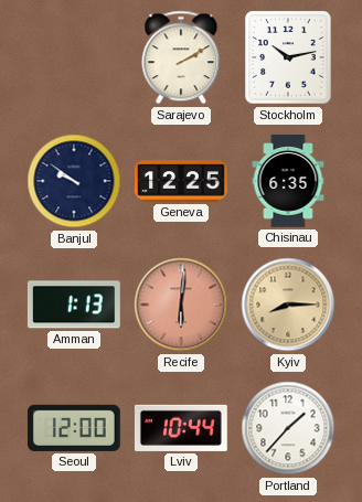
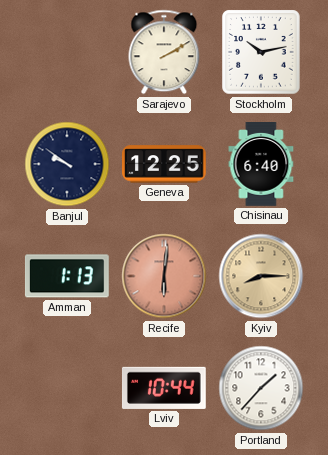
Chisinau: 6:35 -> 6:40
Seoul: 12:00 -> none
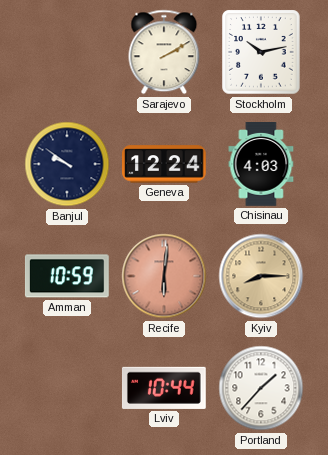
Geneva: 12:25 -> 12:24
Chisinau: 6:40 -> 4:03
Amman: 1:13 -> 10:59
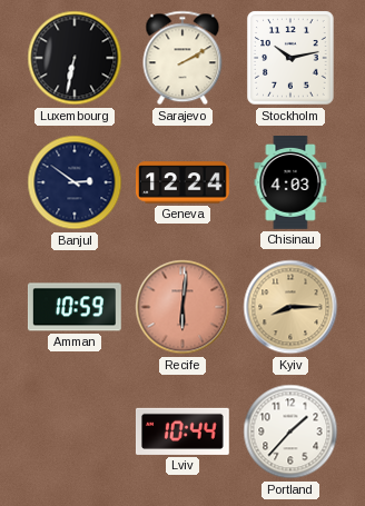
Luxembourg: none -> 6:32
Banjul: 9:51 -> 2:51
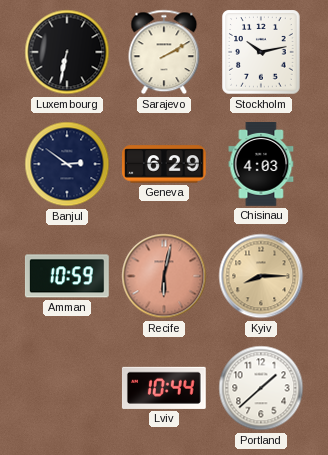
Geneva: 12:24 -> 6:29
Recife: 6:01 -> 6:02
Portland: 1:37 -> 1:38
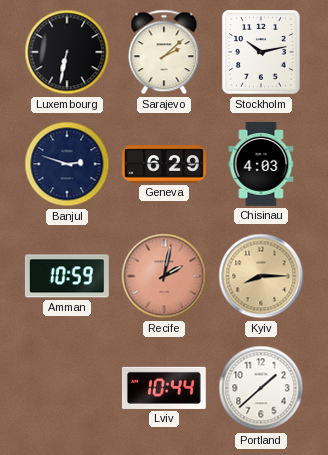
Sarajevo: 2:10 -> 2:08
Banjul: 2:51 -> 2:48
Recife: 6:02 -> 2:02
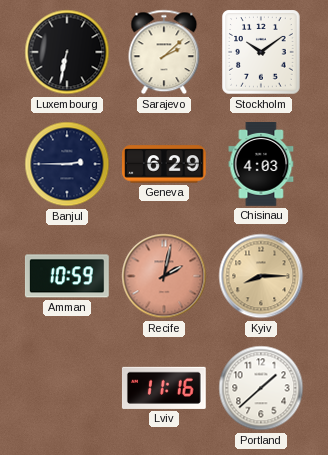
Stockholm: 10:13 -> 10:09
Banjul: 2:48 -> 2:45
Lviv: 10:44 -> 11:16
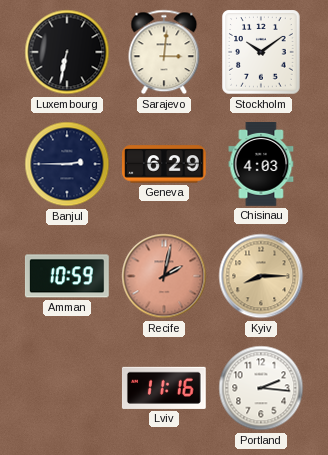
Sarajevo: 2:08 -> 3:01
Portland: 1:38 -> 2:16
